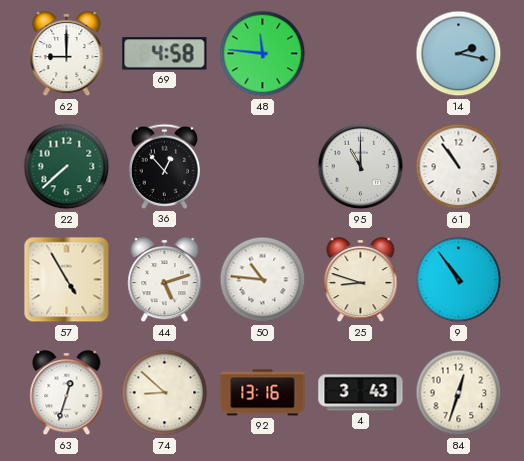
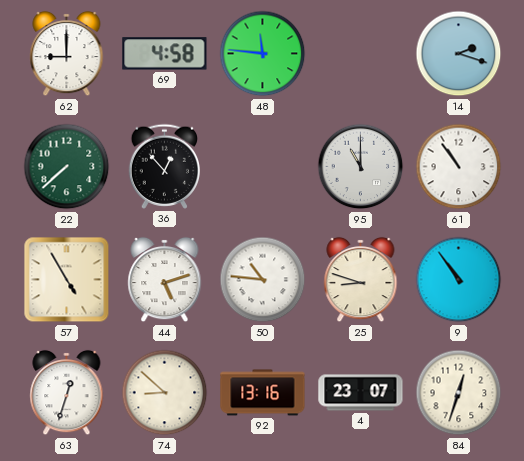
14: 2:17 -> 2:18
4: 3:43 -> 23:07
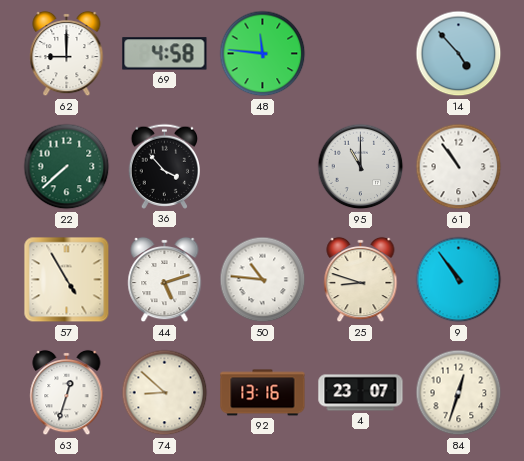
14: 2:18 -> 4:53
36: 12:53 -> 3:53
